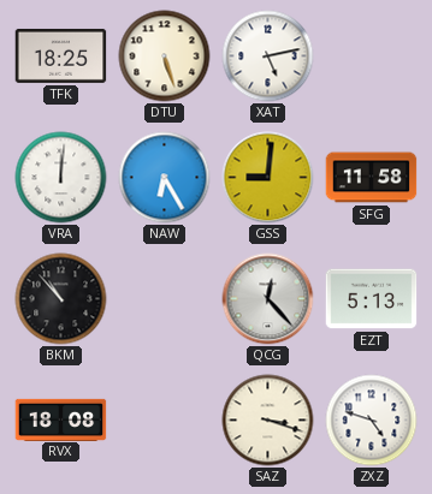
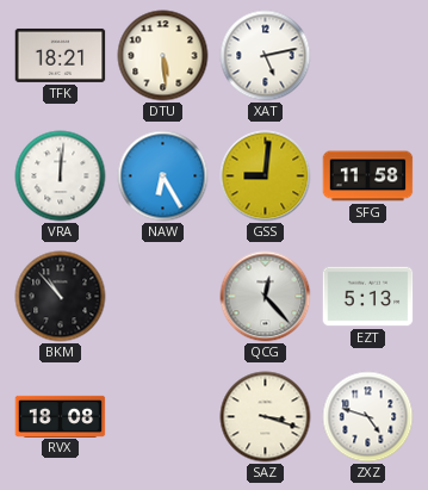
TFK: 18:25 -> 18:21
DTU: 5:27 -> 5:29
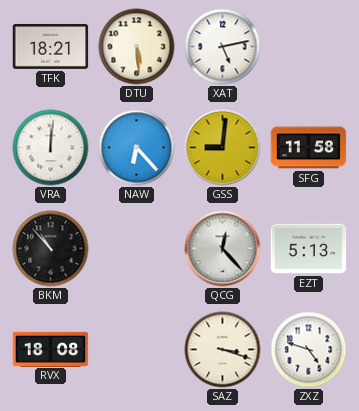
NAW: 6:25 -> 6:23
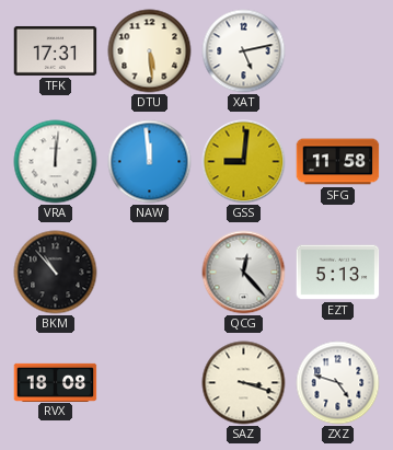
TFK: 18:21 -> 17:31
NAW: 6:23 -> 11:59
